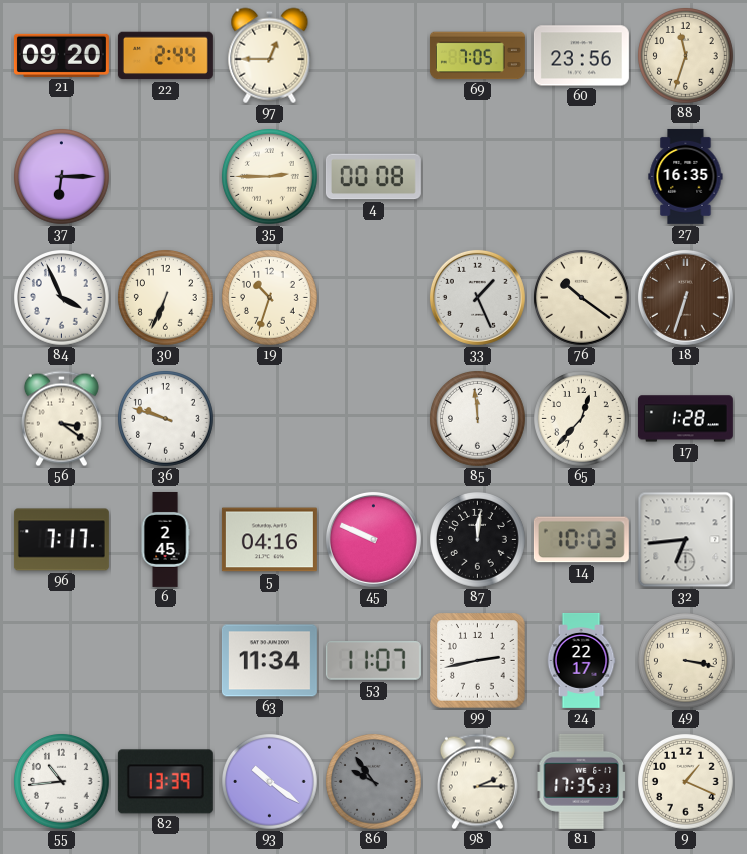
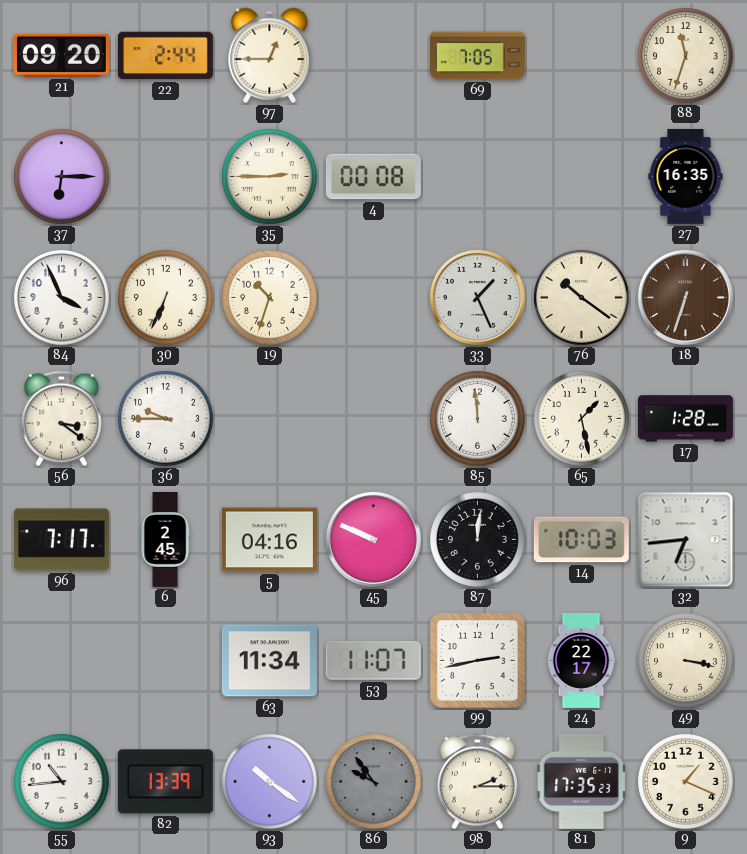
60: 23:56 -> none
36: 9:48 -> 9:45
65: 12:37 -> 1:28
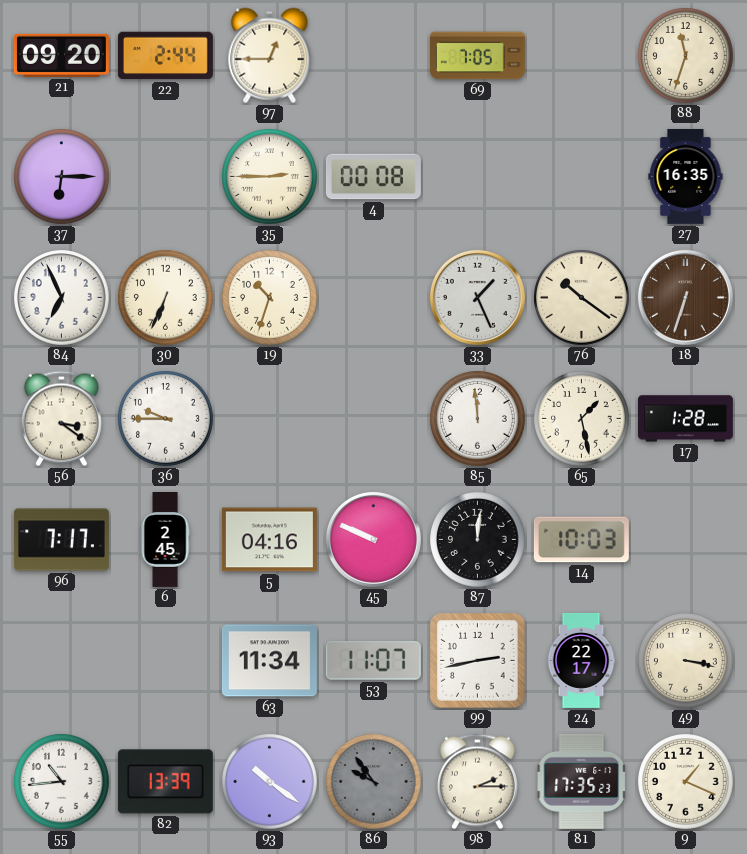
84: 3:56 -> 6:56
32: 6:44 -> none
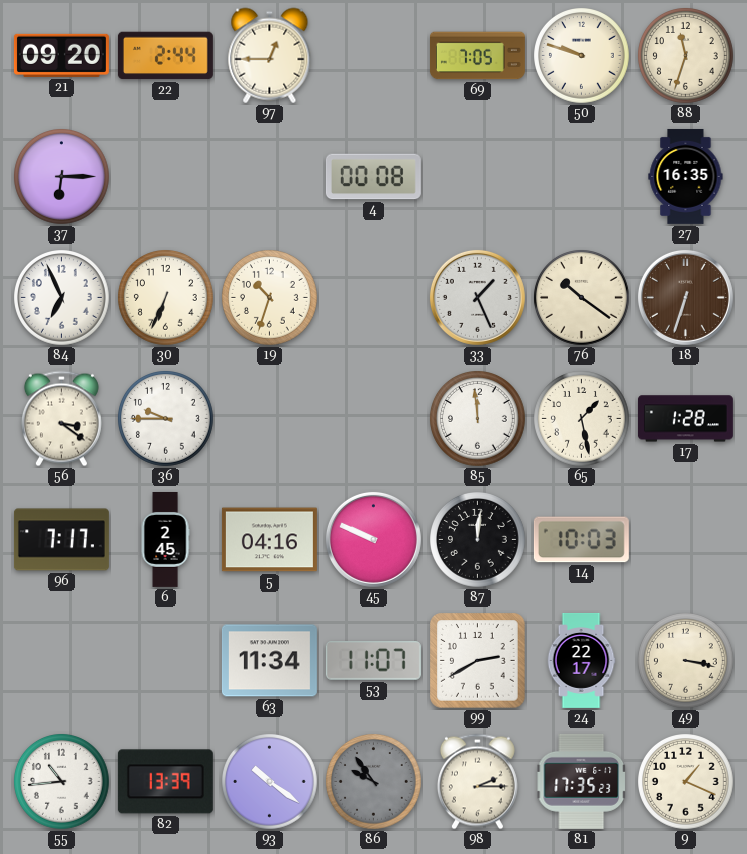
50: none -> 9:48
35: 2:45 -> none
99: 2:43 -> 2:40
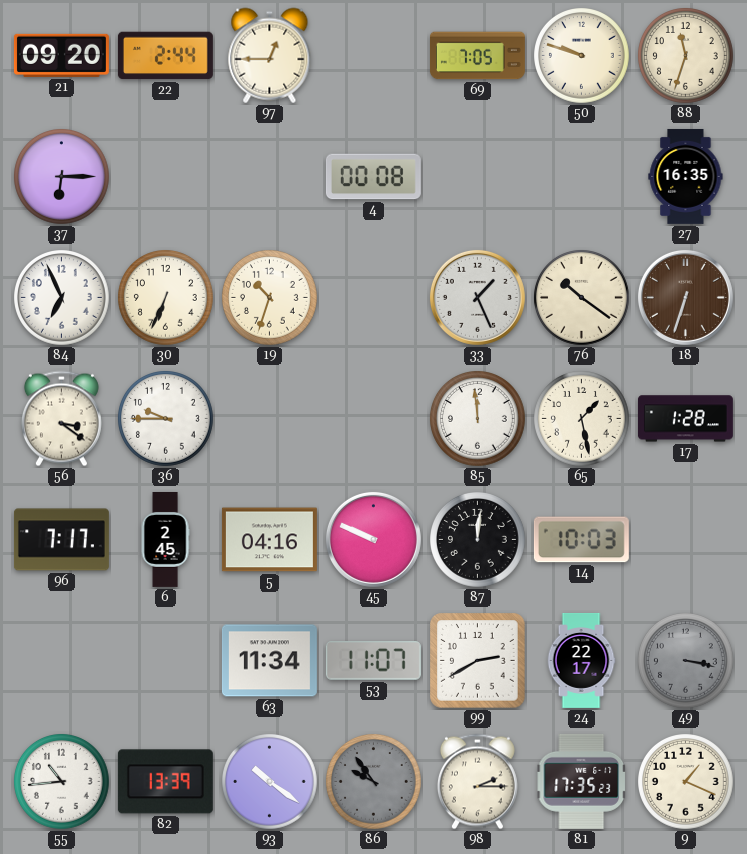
49 dial: cream -> grey
